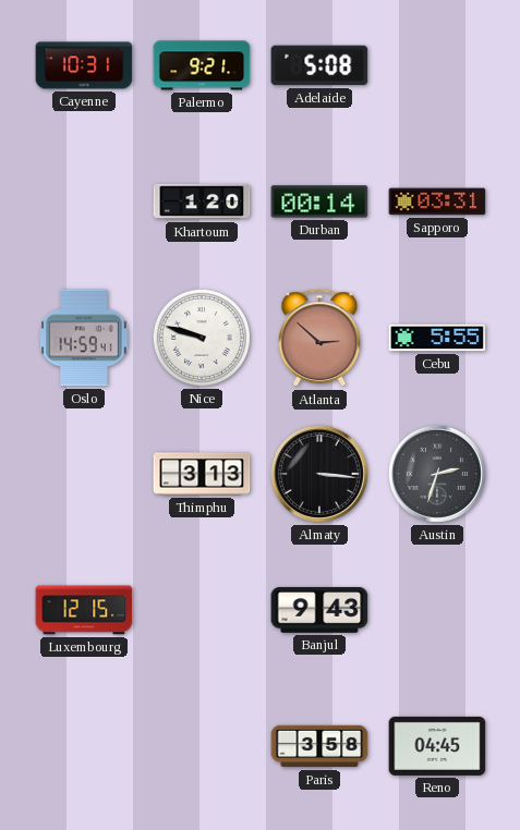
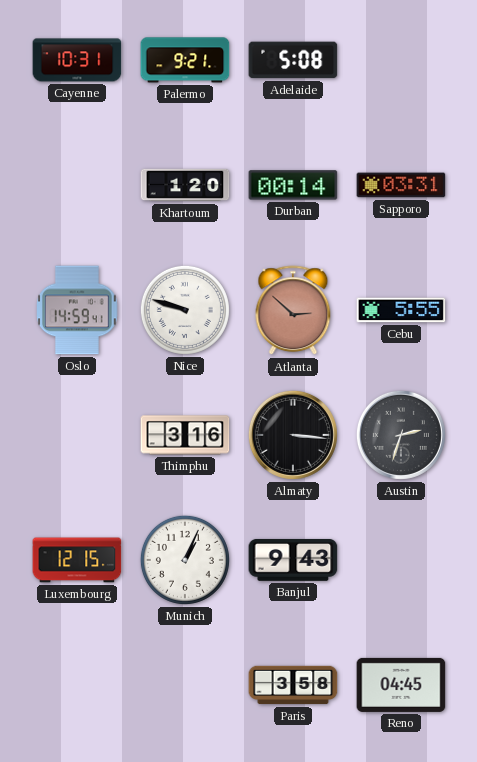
Thimphu: 3:13 -> 3:16
Munich: none -> 1:04
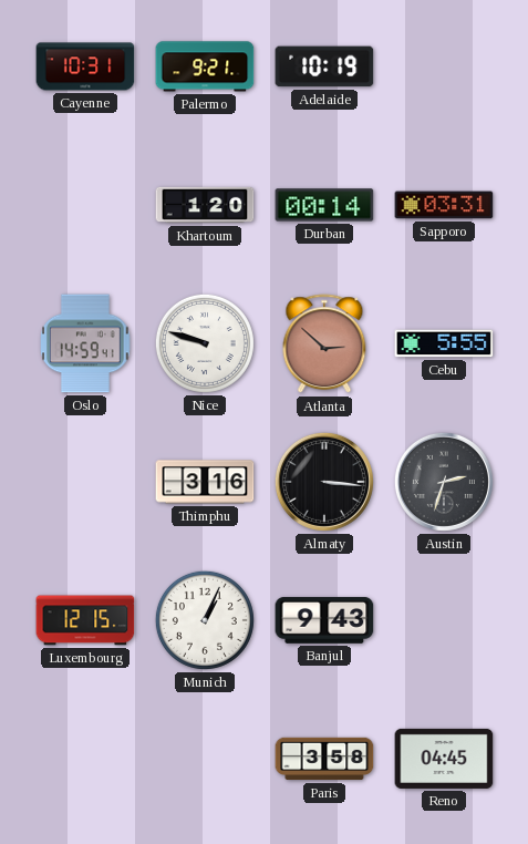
Adelaide: 5:08 -> 10:19
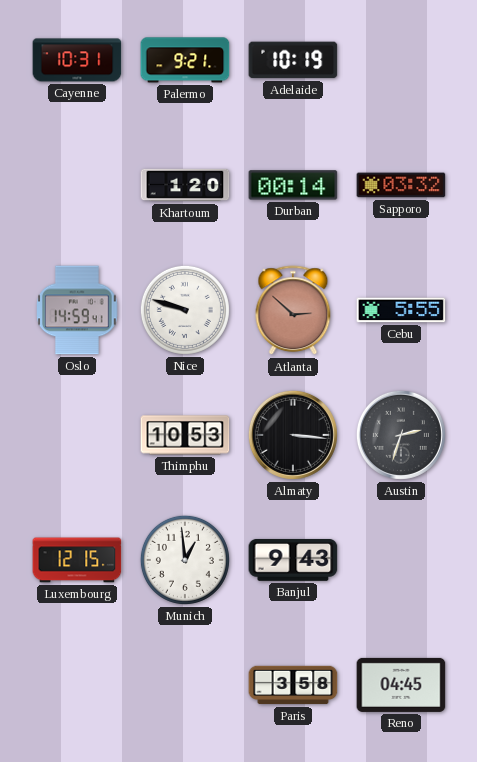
Sapporo: 03:31 -> 03:32
Thimphu: 3:16 -> 10:53
Munich: 1:04 -> 12:59
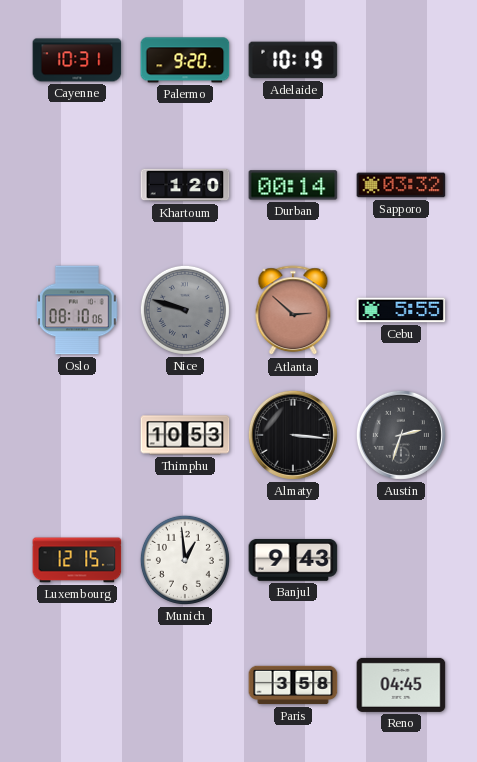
Palermo: 9:21 -> 9:20
Oslo: 14:59 -> 08:10
Nice dial: white -> grey
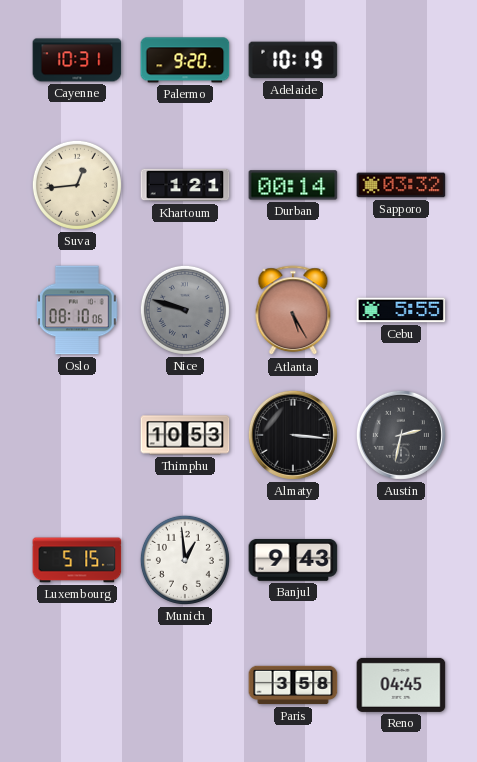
Suva: none -> 12:44
Khartoum: 1:20 -> 1:21
Atlanta: 2:52 -> 5:25
Austin: 2:33 -> 2:32
Luxembourg: 12:15 -> 5:15
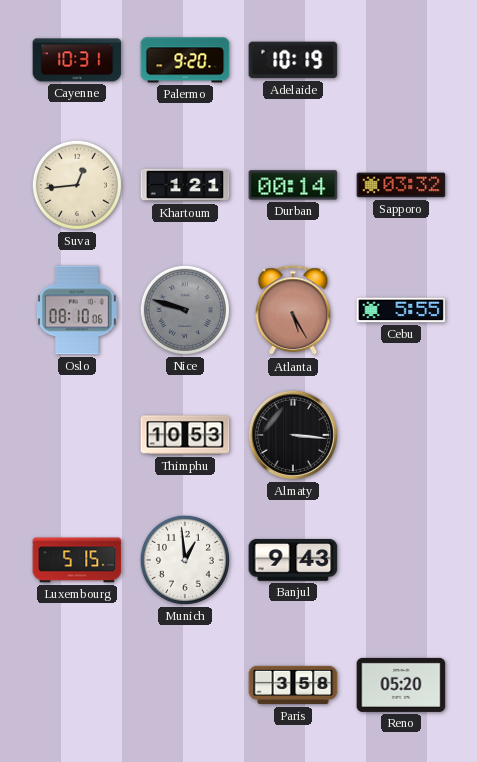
Austin: 2:32 -> none
Reno: 04:45 -> 05:20
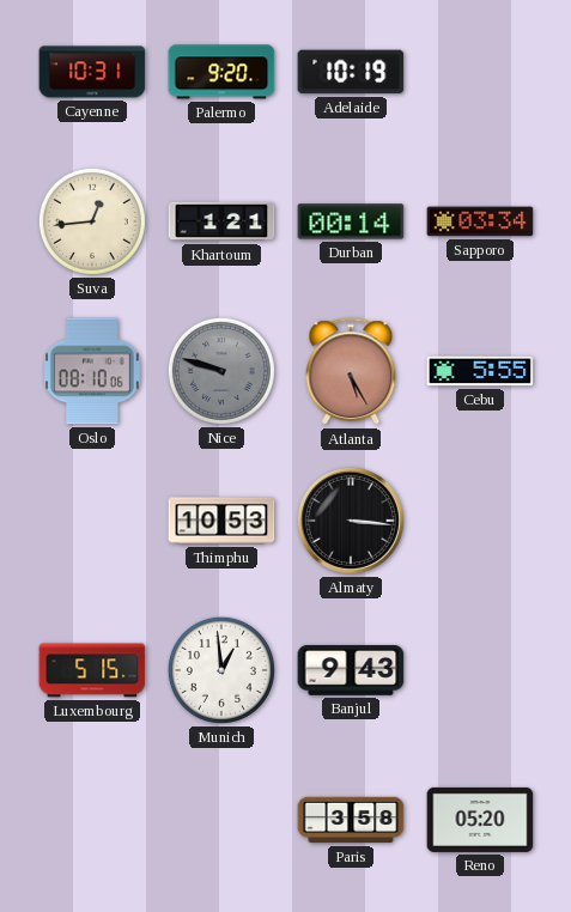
Sapporo: 03:32 -> 03:34
